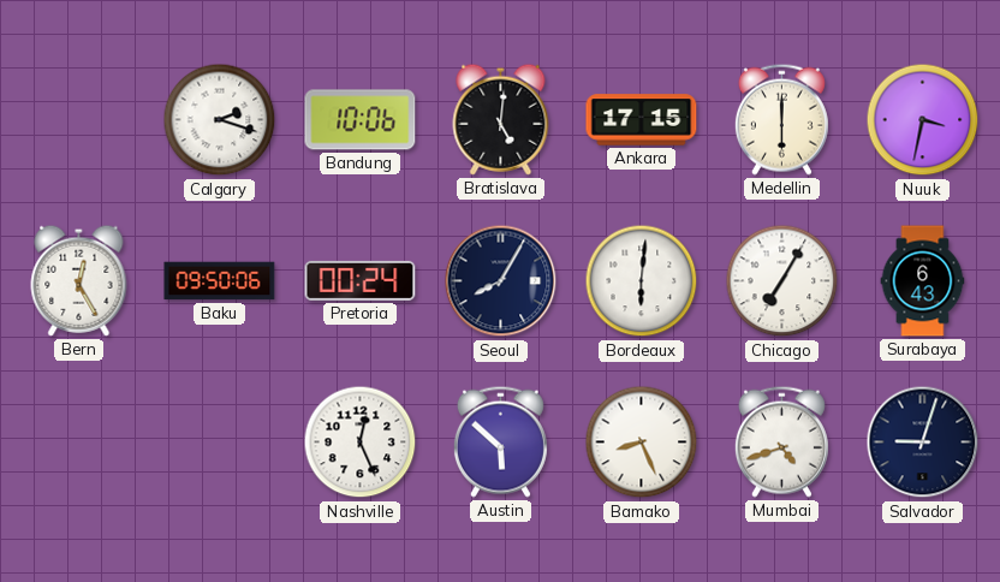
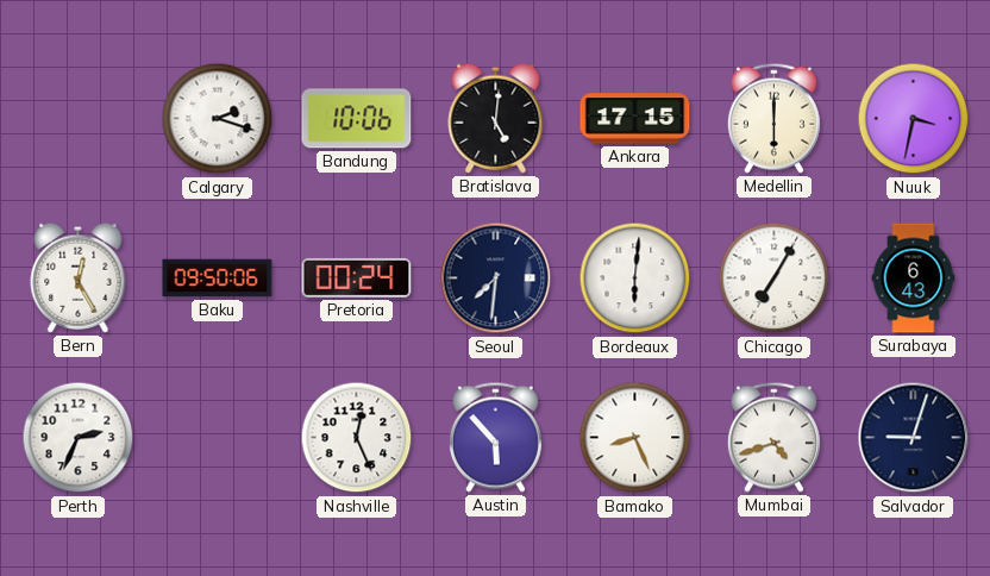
Seoul: 8:05 -> 7:31
Perth: none -> 2:34
Austin: 5:52 -> 5:53
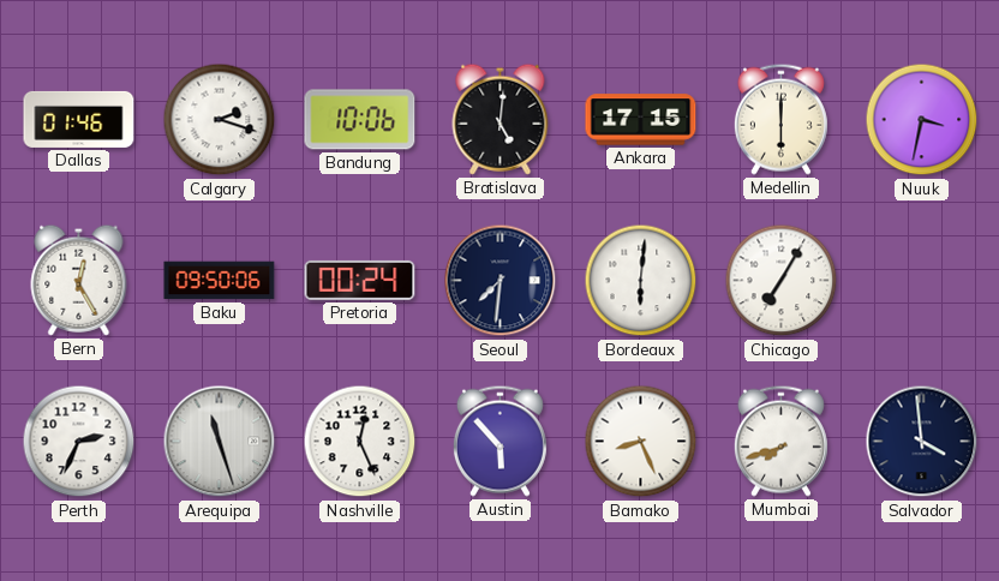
Dallas: none -> 01:46
Surabaya: 6:43 -> none
Arequipa: none -> 11:27
Mumbai: 4:42 -> 7:42
Salvador: 9:03 -> 3:59
